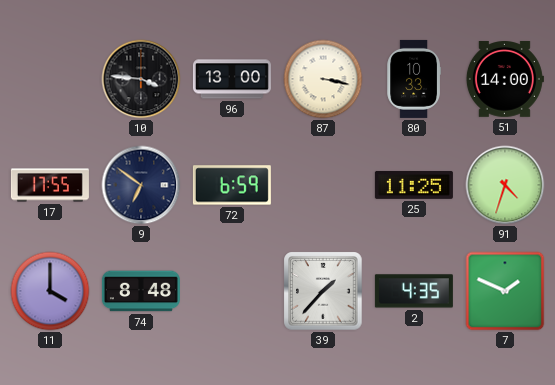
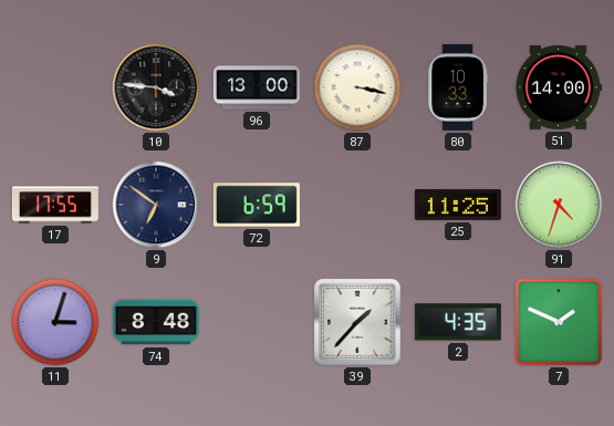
11: 4:00 -> 3:03
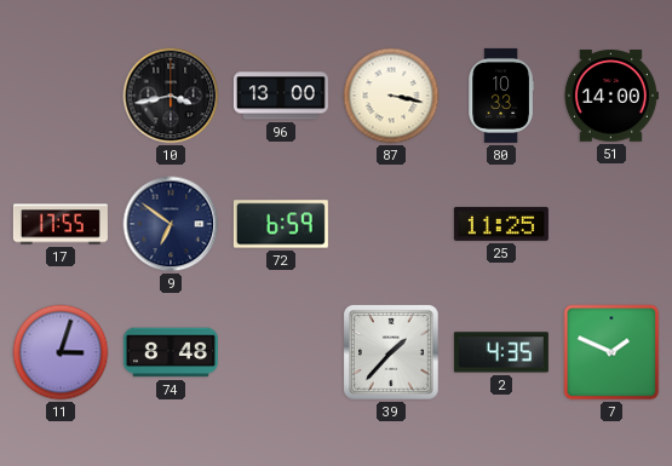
10: 3:46 -> 3:43
91: 4:33 -> none
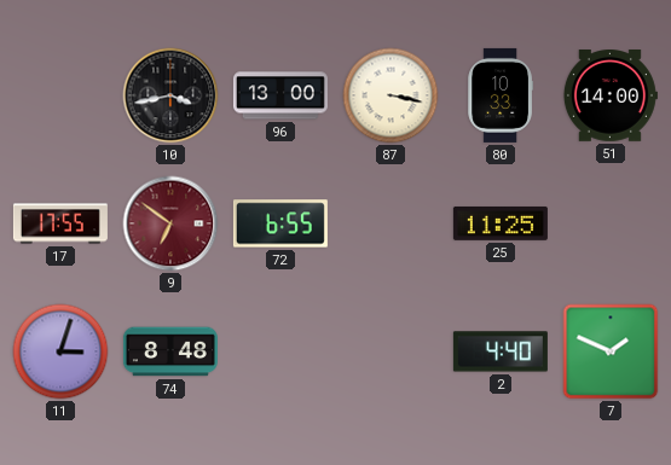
9 dial: navy -> burgundy
72: 6:59 -> 6:55
39: 1:37 -> none
2: 4:35 -> 4:40
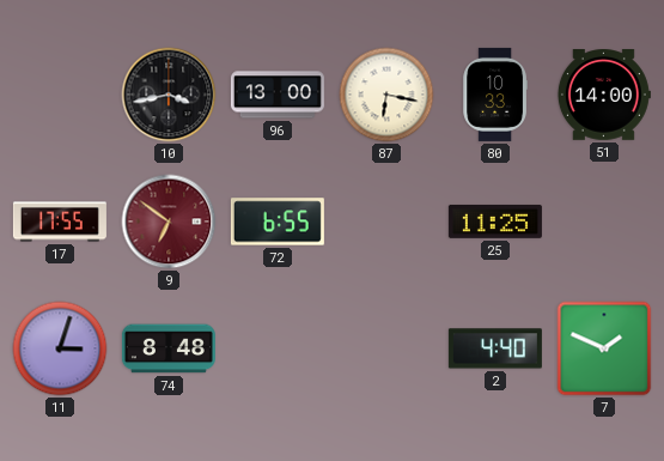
87: 3:17 -> 6:17
